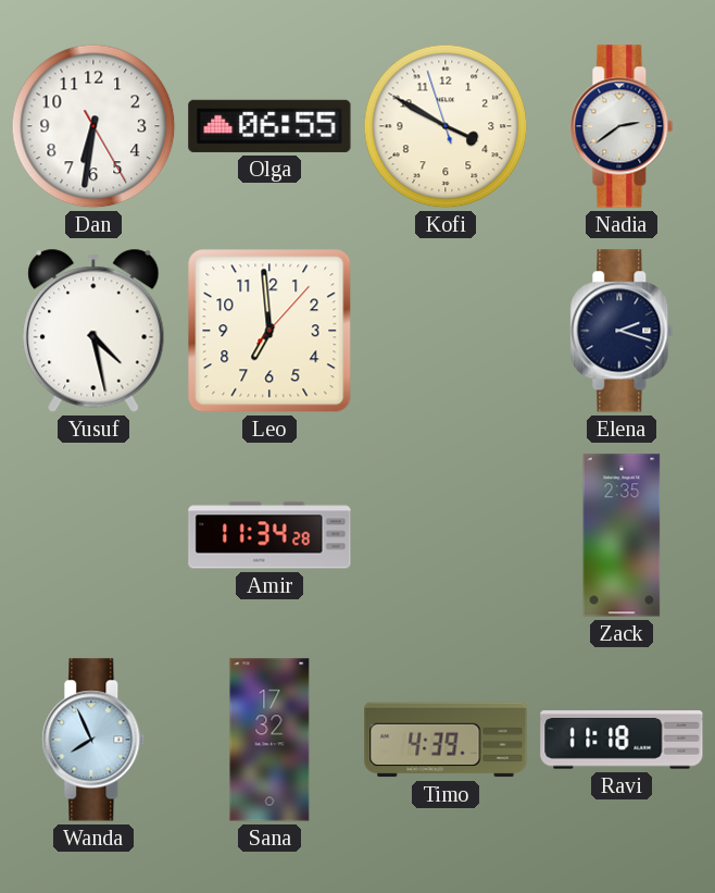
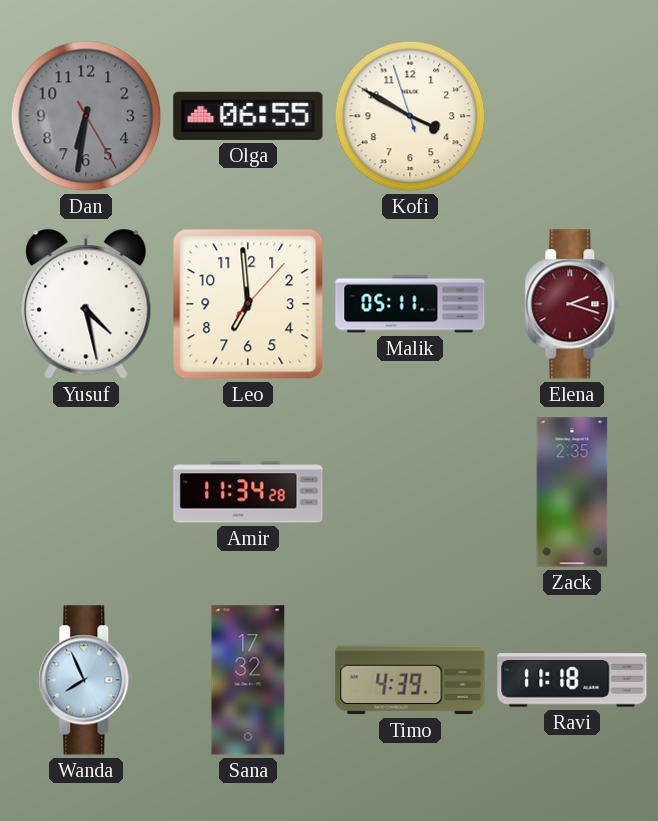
Dan dial: white -> grey
Nadia: 2:39 -> none
Malik: none -> 05:11
Elena dial: navy -> burgundy
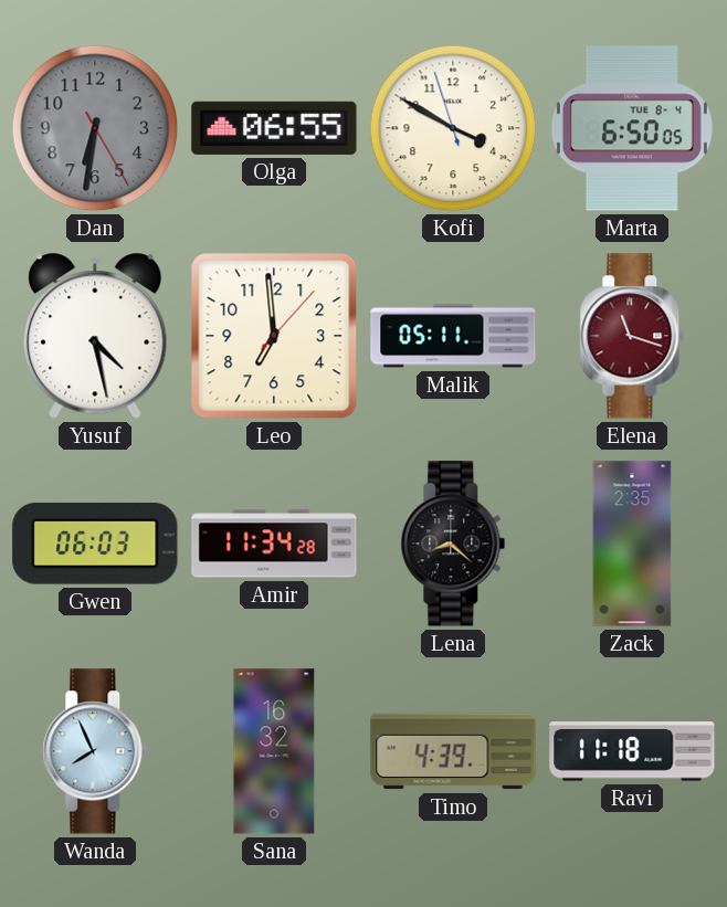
Marta: none -> 6:50
Elena: 2:18 -> 11:18
Gwen: none -> 06:03
Lena: none -> 8:22
Sana: 17:32 -> 16:32
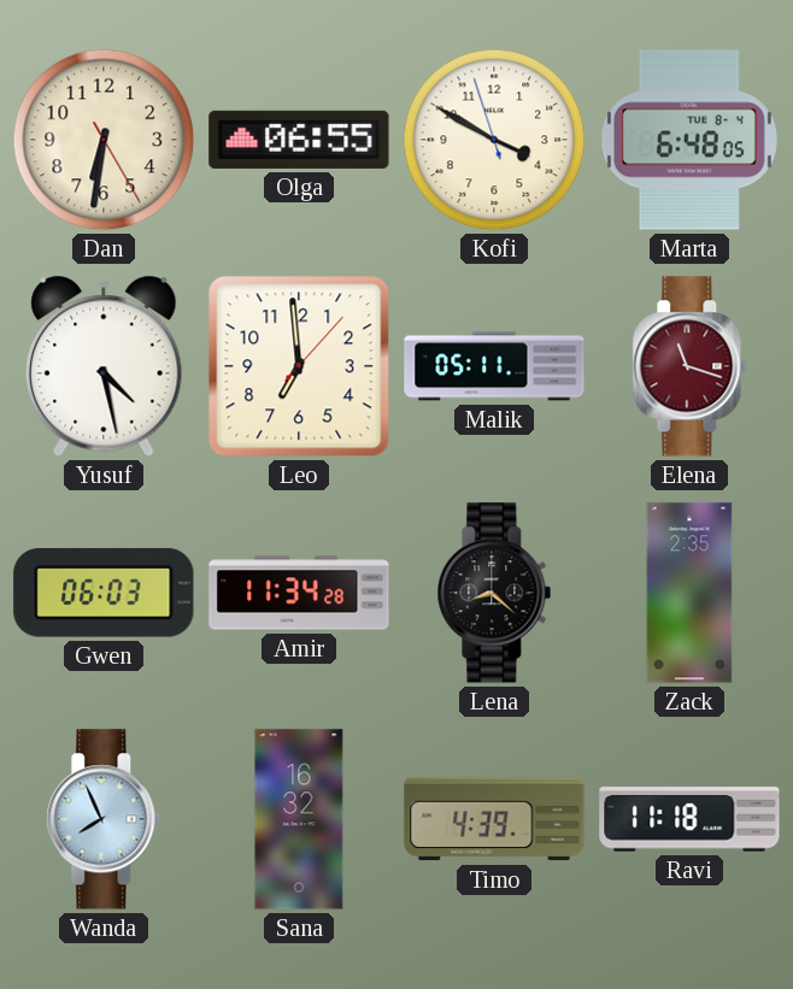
Dan dial: grey -> cream
Marta: 6:50 -> 6:48
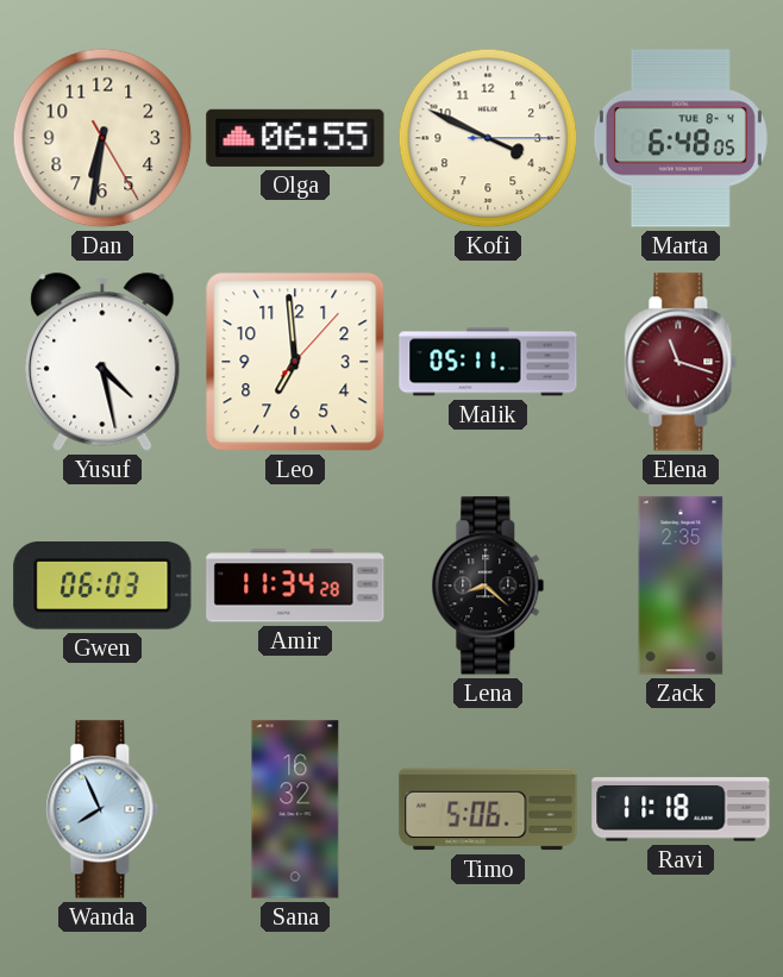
Kofi: 3:49:57 -> 3:49:15
Timo: 4:39 -> 5:06
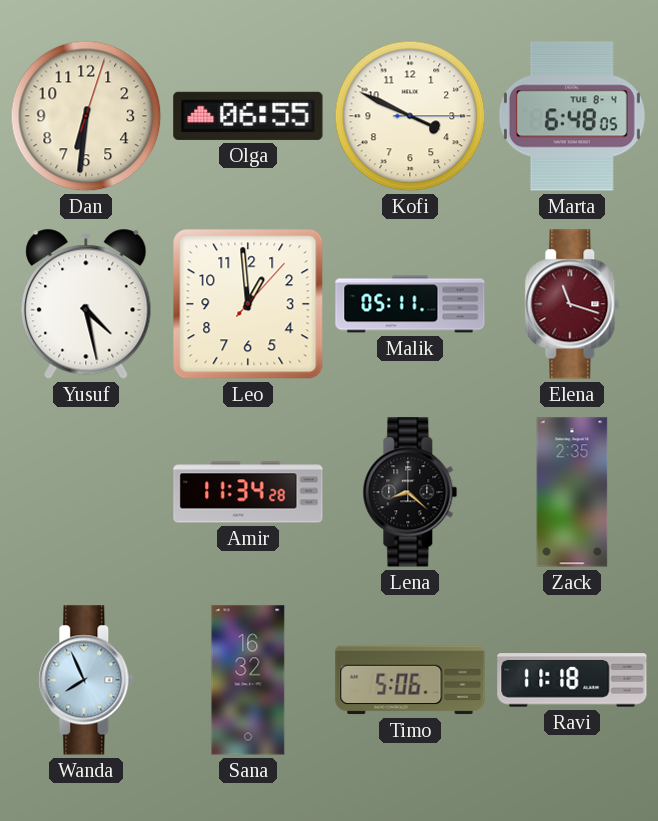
Dan: 6:31:25 -> 6:31:03
Leo: 6:59 -> 12:59
Gwen: 06:03 -> none
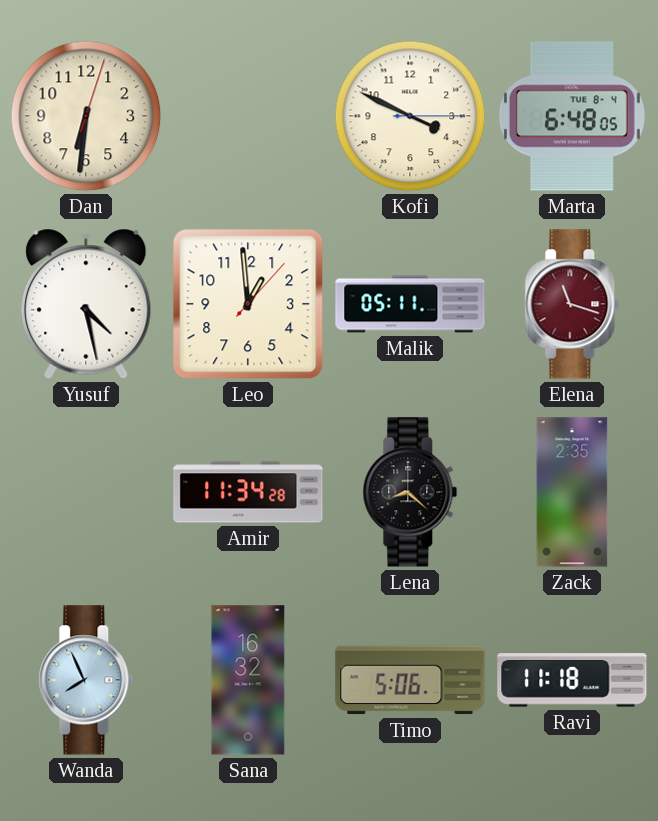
Olga: 06:55 -> none
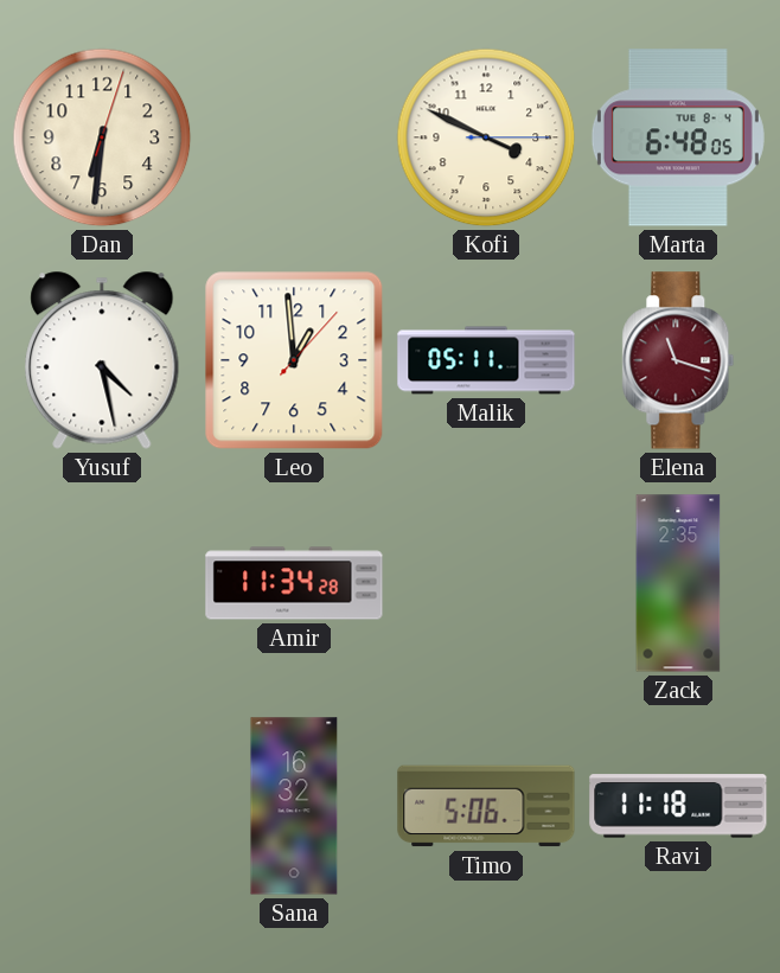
Lena: 8:22 -> none
Wanda: 7:56 -> none
